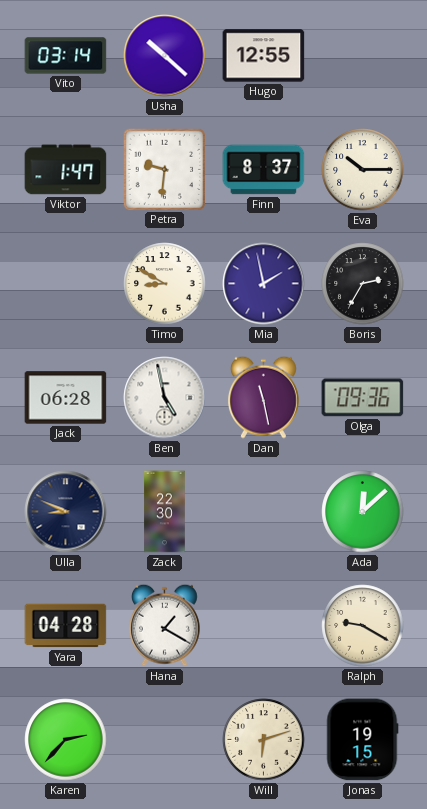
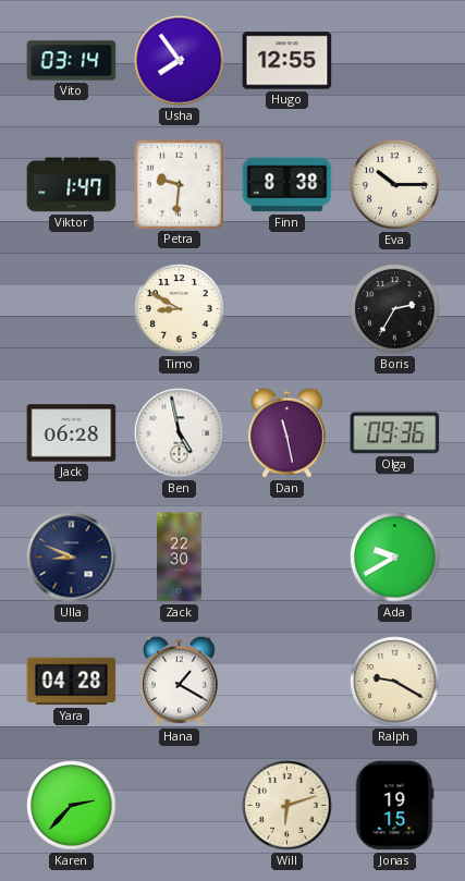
Usha: 10:22 -> 7:54
Finn: 8:37 -> 8:38
Mia: 1:58 -> none
Ada: 12:08 -> 9:40
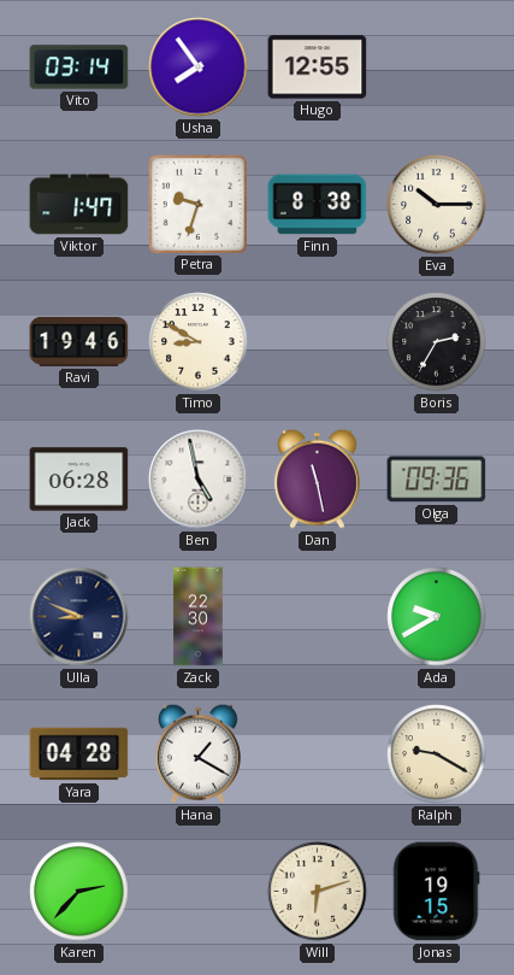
Petra: 9:31 -> 9:33
Ravi: none -> 19:46
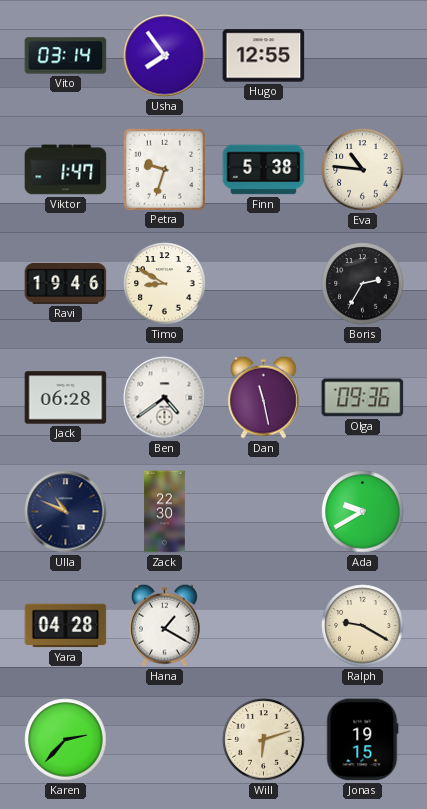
Finn: 8:38 -> 5:38
Eva: 10:15 -> 10:46
Ben: 4:58 -> 4:39
Ulla: 8:49 -> 10:49
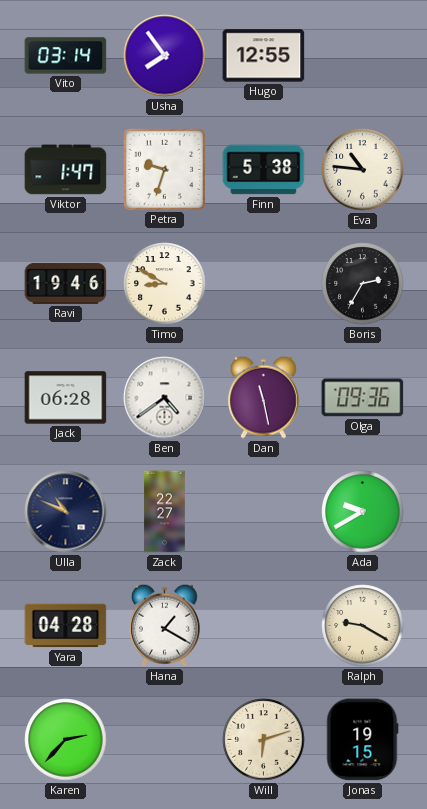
Zack: 22:30 -> 22:27
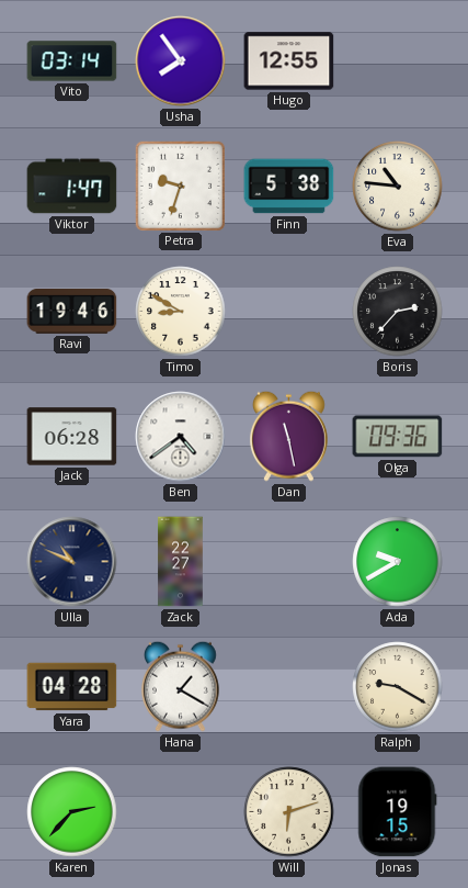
Boris: 2:35 -> 2:37
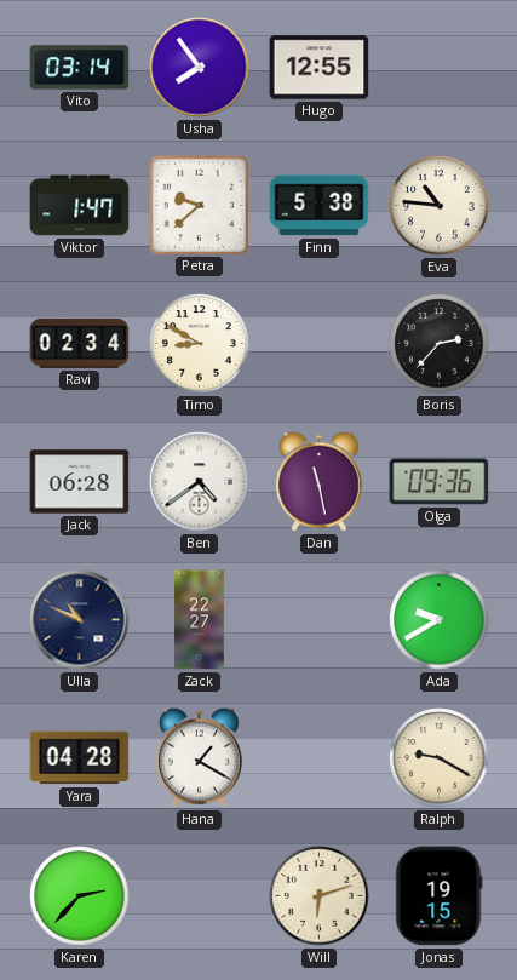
Petra: 9:33 -> 9:38
Ravi: 19:46 -> 02:34
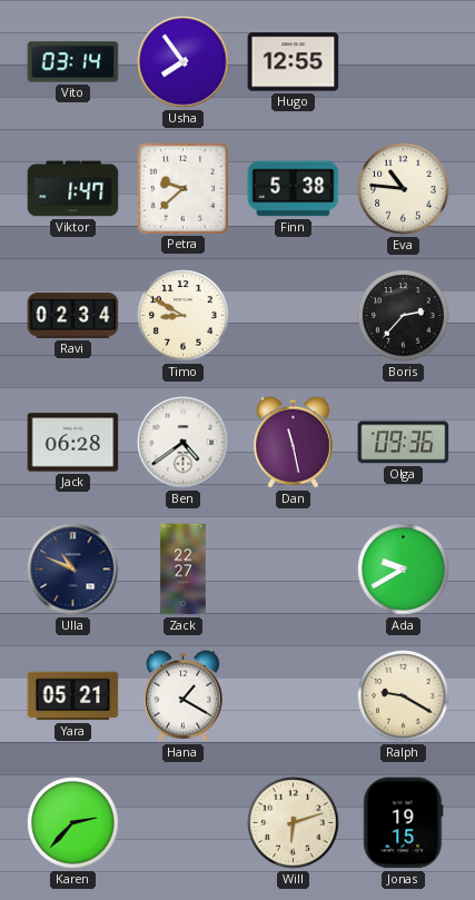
Yara: 04:28 -> 05:21
